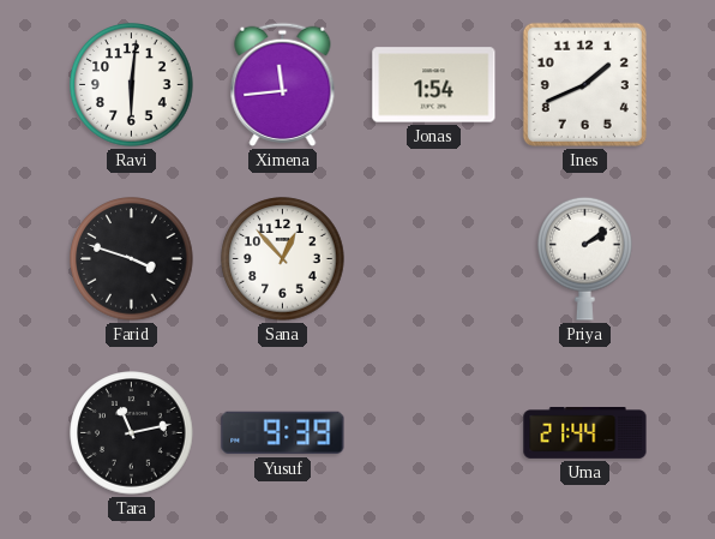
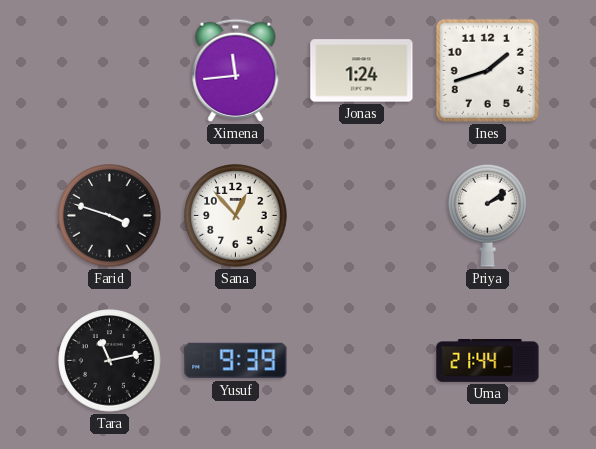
Ravi: 6:01 -> none
Jonas: 1:54 -> 1:24
Ines: 1:41 -> 1:42
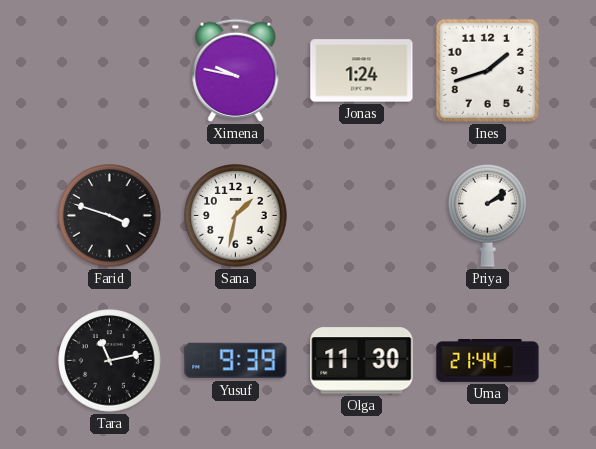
Ximena: 11:44 -> 9:47
Sana: 12:53 -> 1:32
Olga: none -> 11:30
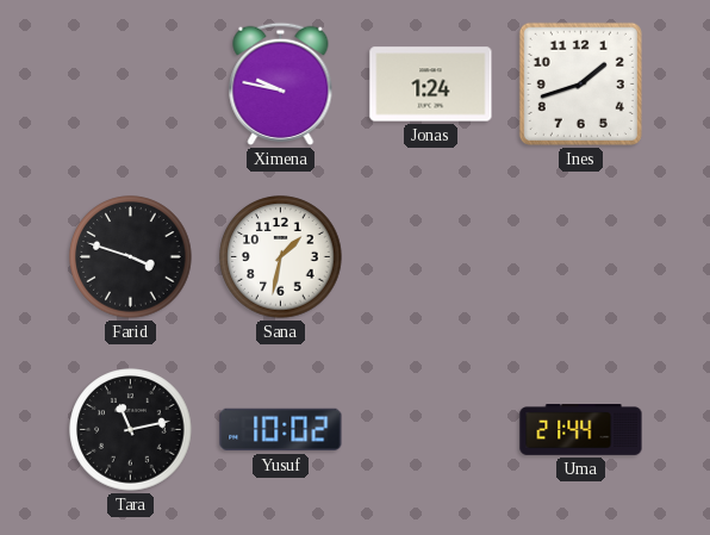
Priya: 2:09 -> none
Yusuf: 9:39 -> 10:02
Olga: 11:30 -> none
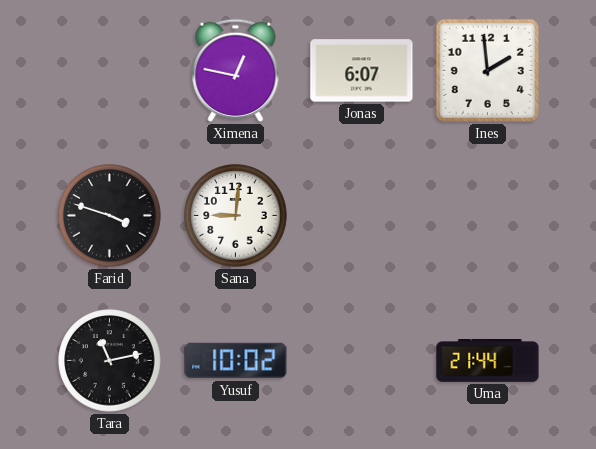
Ximena: 9:47 -> 12:47
Jonas: 1:24 -> 6:07
Ines: 1:42 -> 1:59
Sana: 1:32 -> 9:01
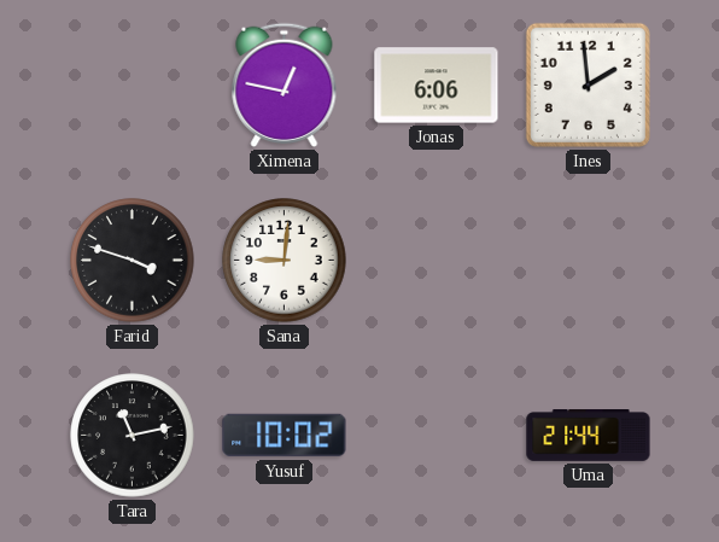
Jonas: 6:07 -> 6:06
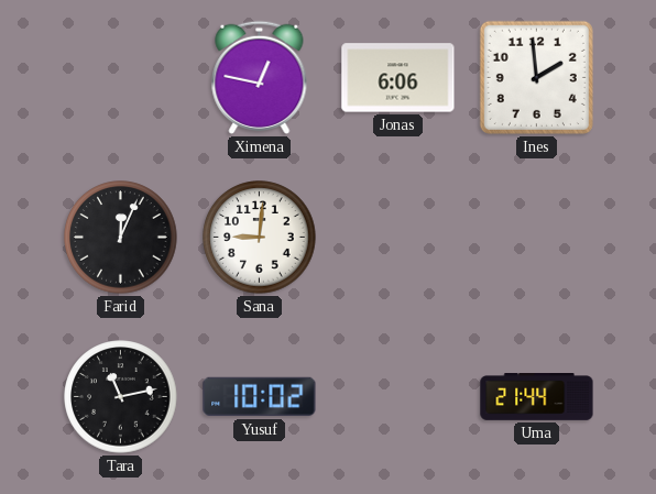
Farid: 3:48 -> 12:04
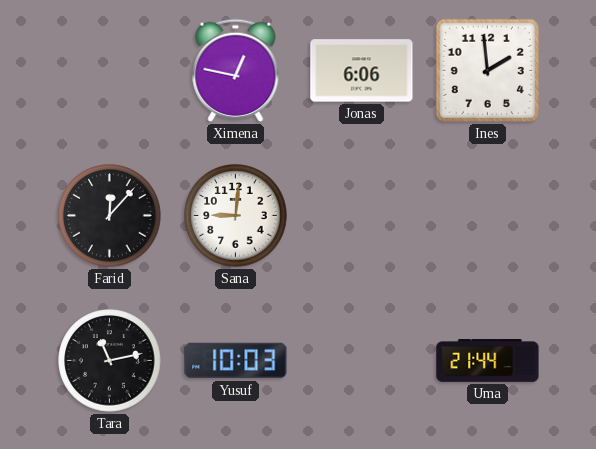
Farid: 12:04 -> 12:07
Yusuf: 10:02 -> 10:03
